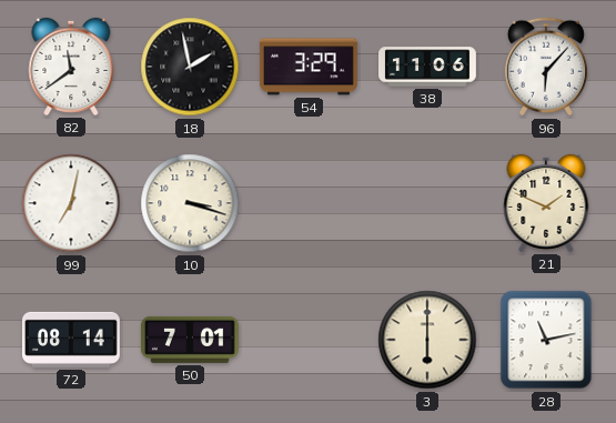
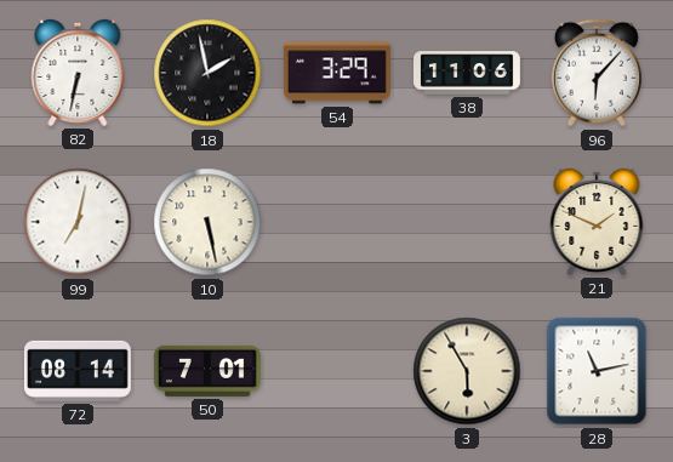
82: 11:39 -> 6:32
10: 3:18 -> 5:28
3: 6:00 -> 5:55
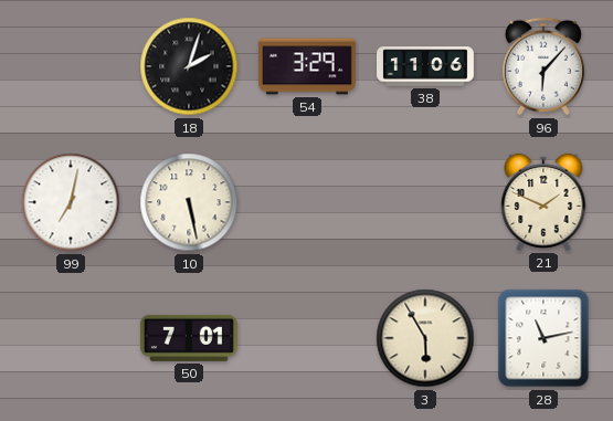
82: 6:32 -> none
18: 1:58 -> 2:03
72: 08:14 -> none
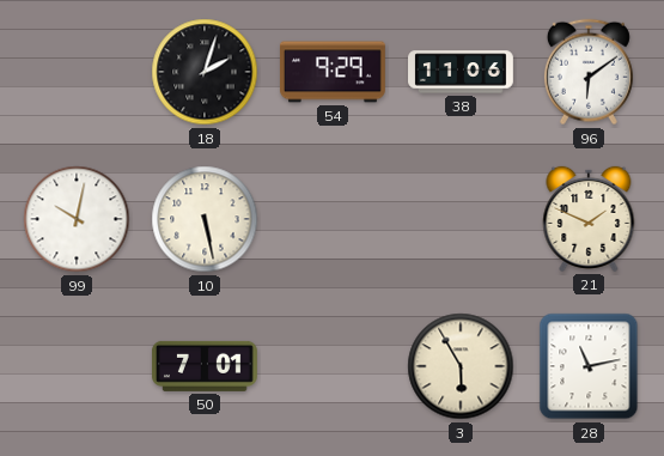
54: 3:29 -> 9:29
96: 6:07 -> 6:09
99: 7:02 -> 10:02
